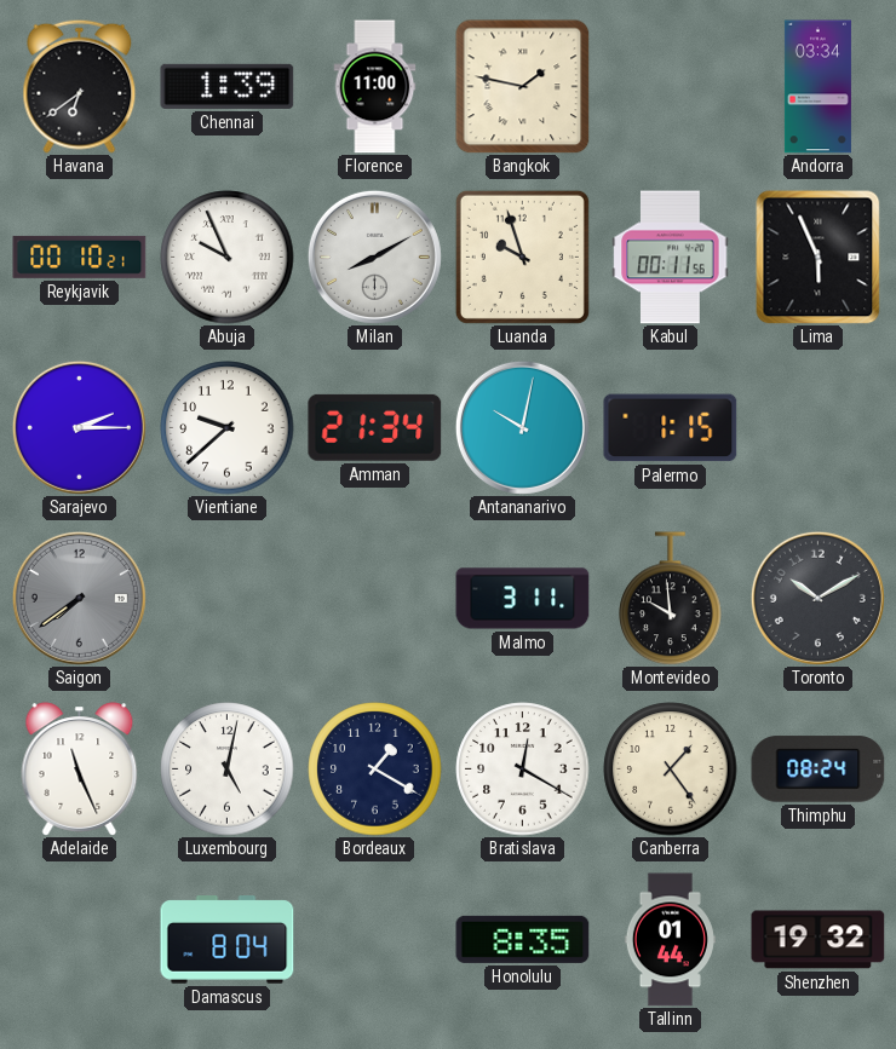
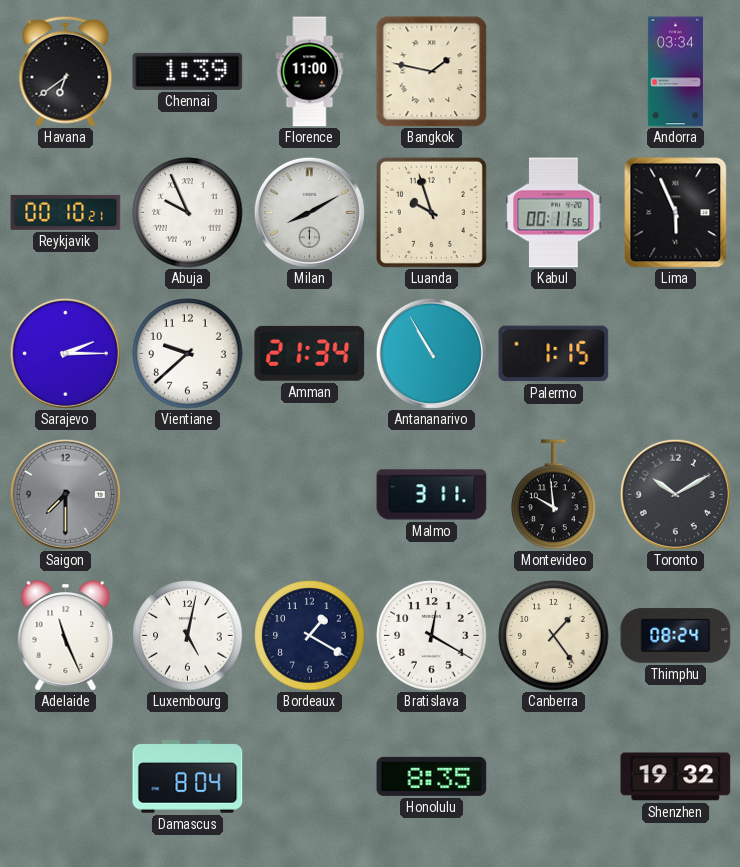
Antananarivo: 10:02 -> 10:55
Saigon: 7:39 -> 7:30
Tallinn: 01:44 -> none
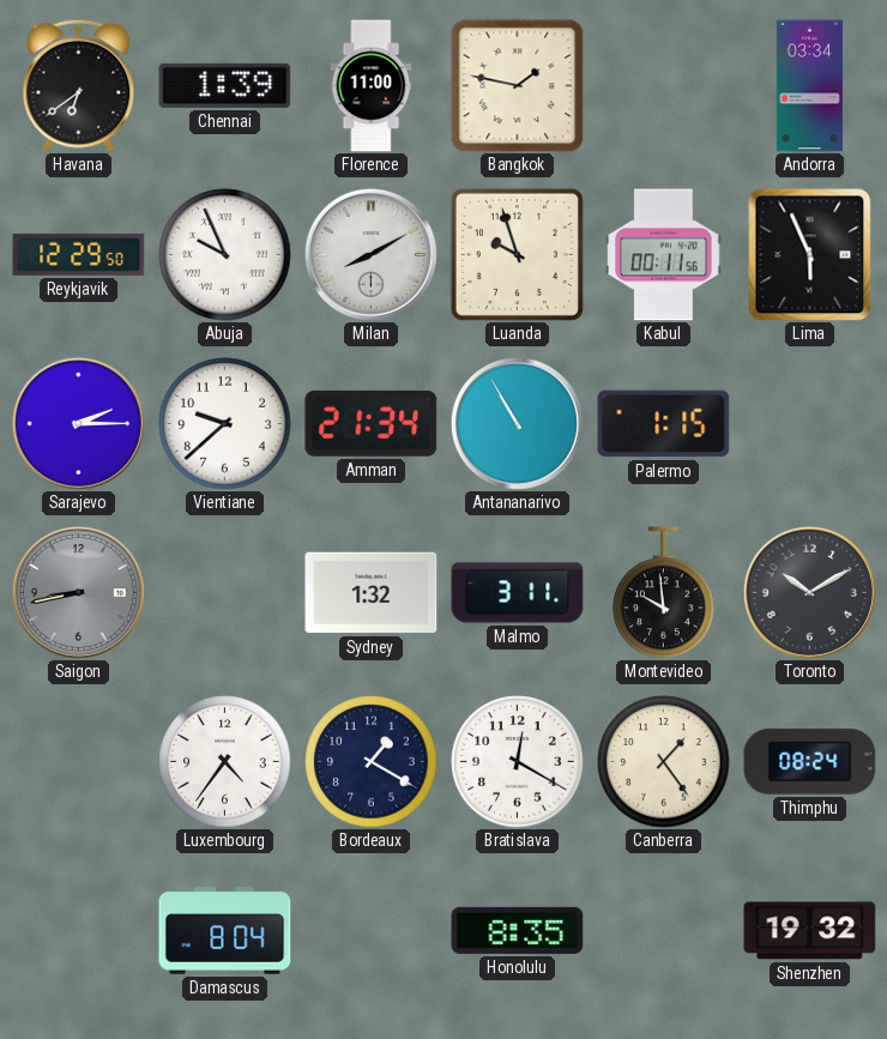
Reykjavik: 00:10 -> 12:29
Saigon: 7:30 -> 8:43
Sydney: none -> 1:32
Adelaide: 11:26 -> none
Luxembourg: 5:02 -> 4:36
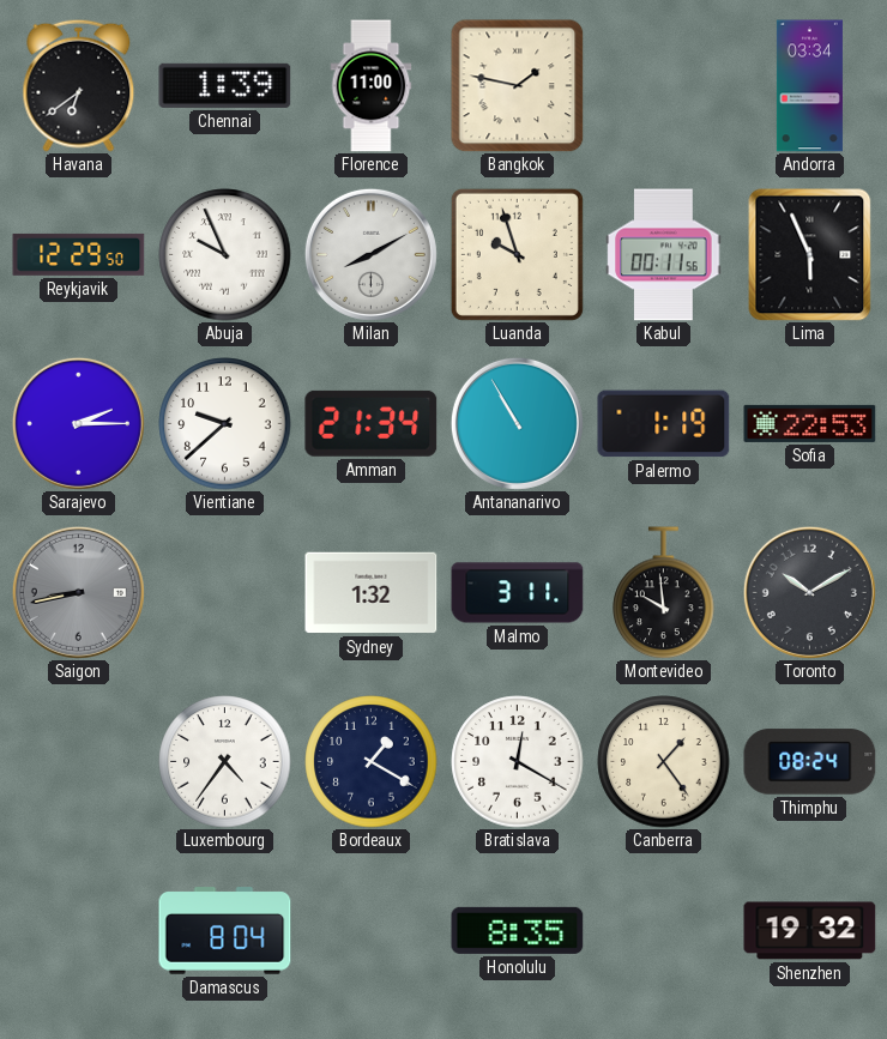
Palermo: 1:15 -> 1:19
Sofia: none -> 22:53
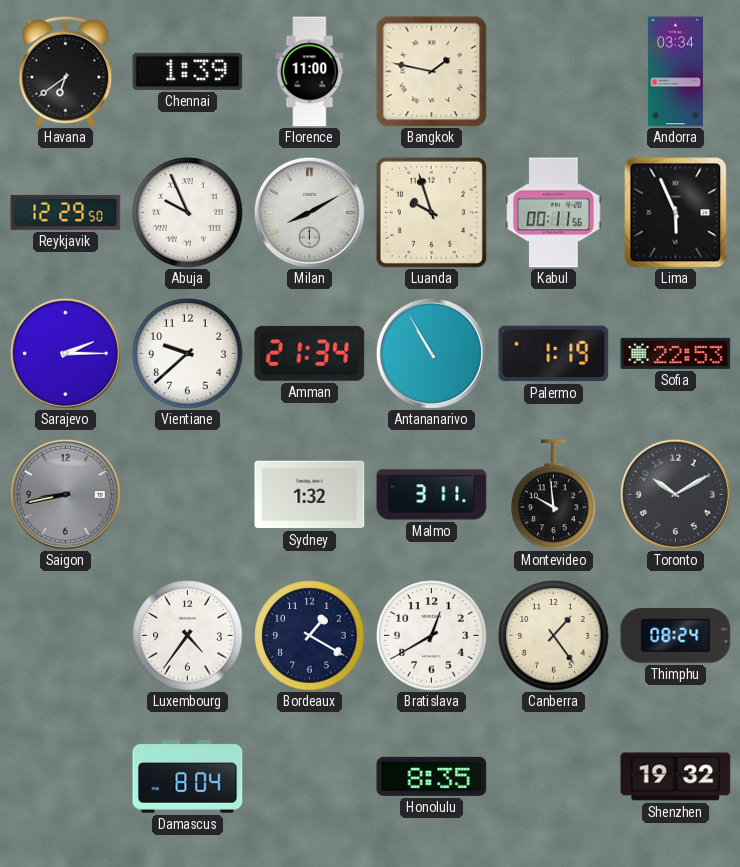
Bratislava: 12:20 -> 12:40
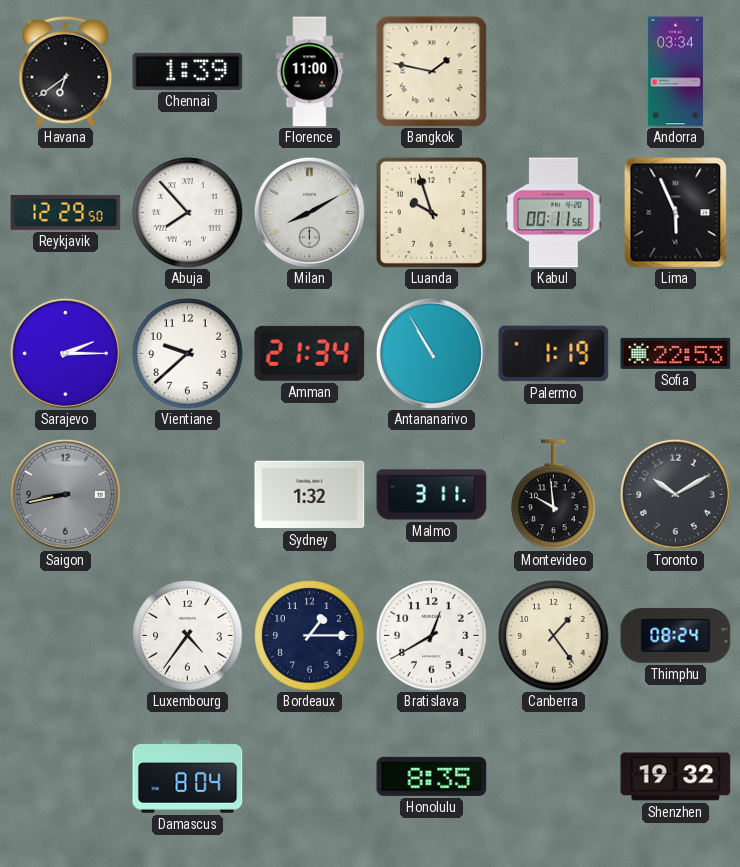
Abuja: 9:56 -> 7:53
Bordeaux: 1:20 -> 1:15
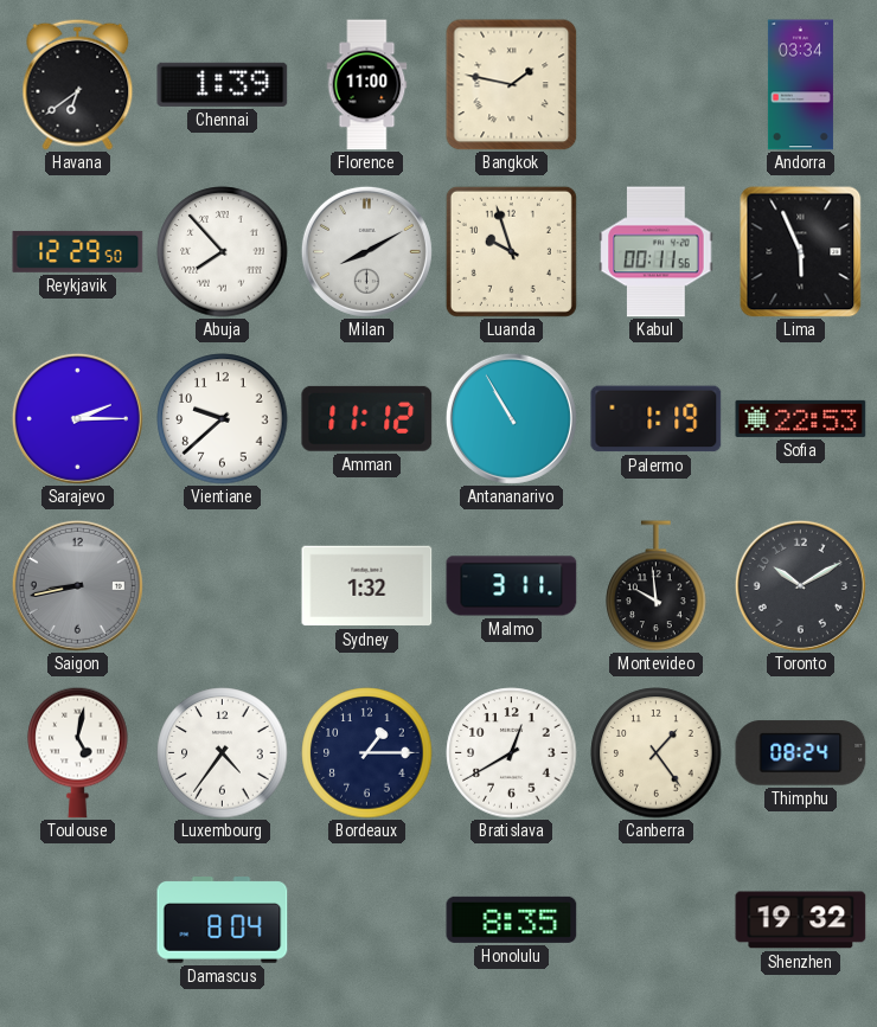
Amman: 21:34 -> 11:12
Toulouse: none -> 5:02
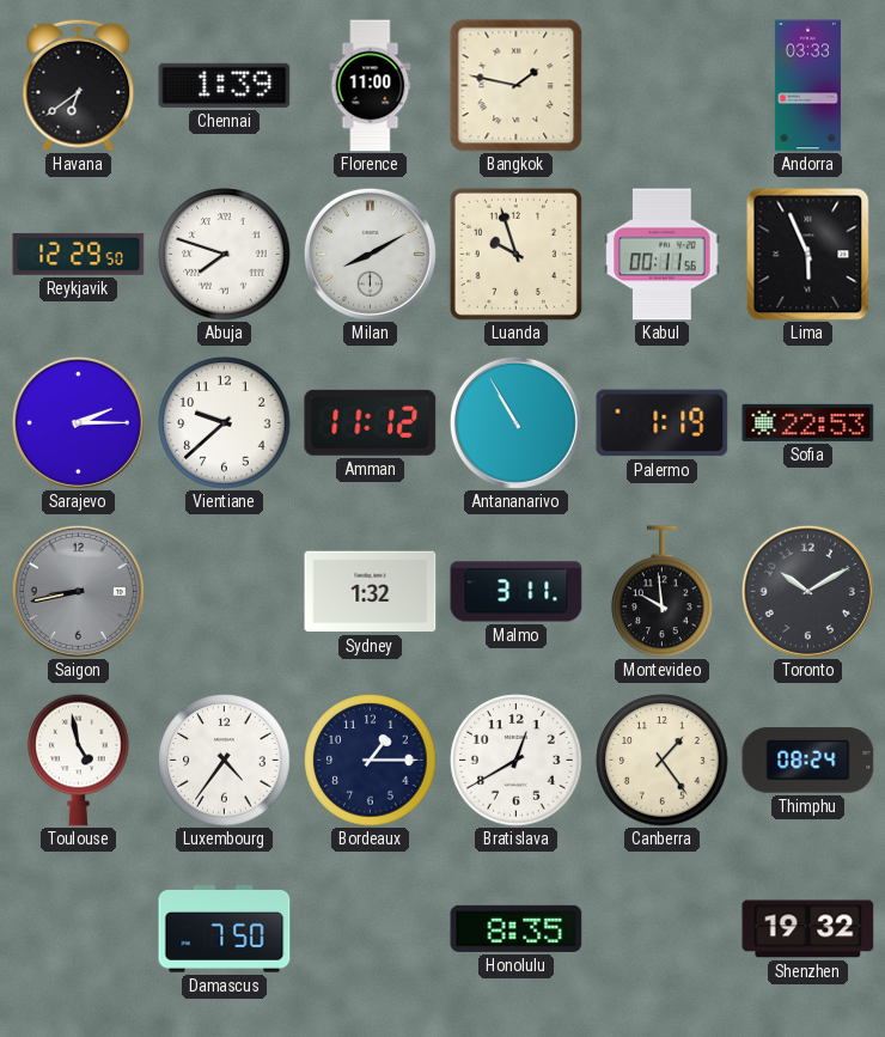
Andorra: 03:34 -> 03:33
Abuja: 7:53 -> 7:48
Toulouse: 5:02 -> 4:58
Damascus: 8:04 -> 7:50
